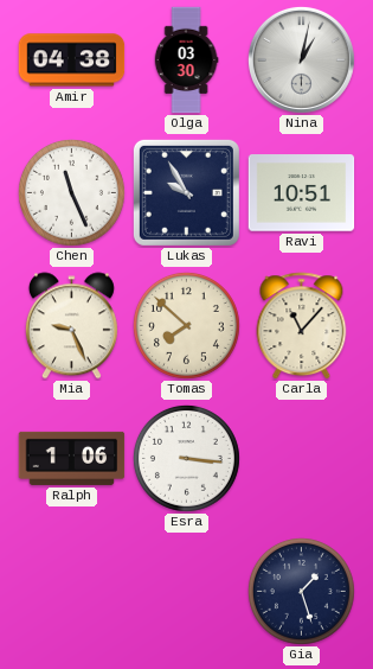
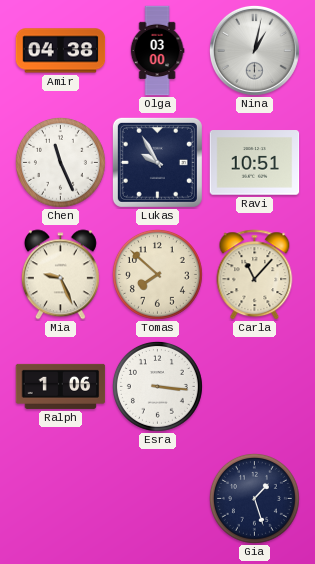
Olga: 03:30 -> 03:00
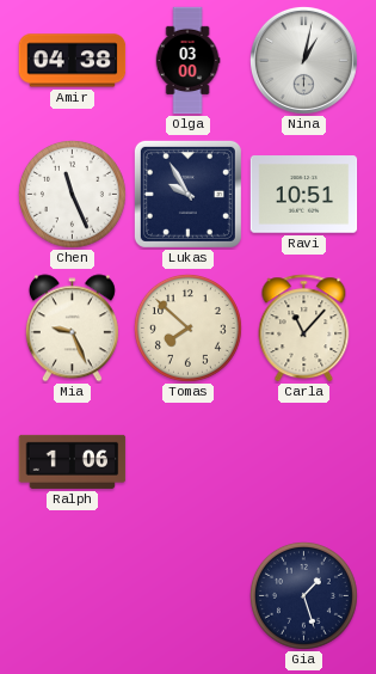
Esra: 3:16 -> none
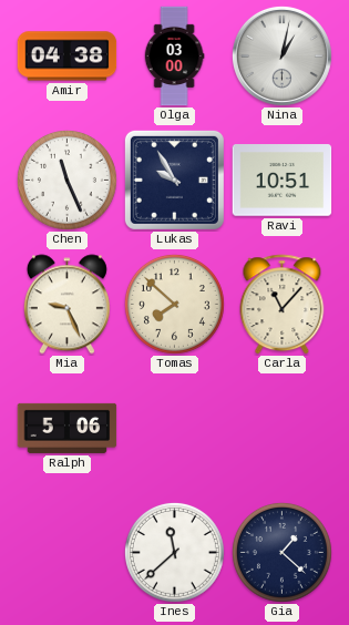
Ralph: 1:06 -> 5:06
Ines: none -> 11:38
Gia: 1:27 -> 1:22
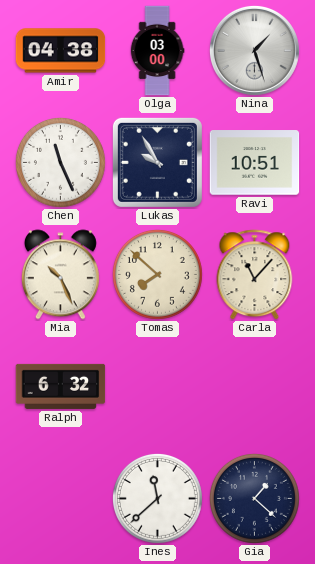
Nina: 1:02 -> 1:27
Mia: 9:26 -> 10:26
Ralph: 5:06 -> 6:32
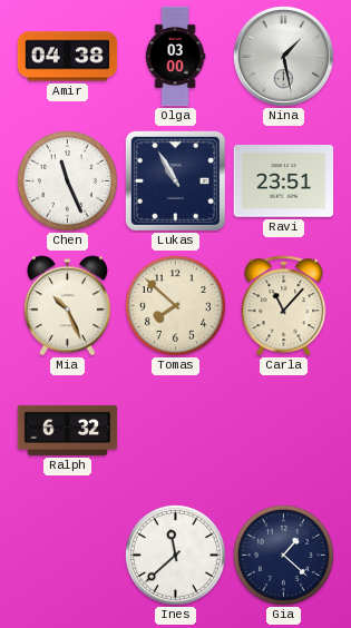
Nina: 1:27 -> 1:28
Lukas: 9:55 -> 10:55
Ravi: 10:51 -> 23:51
